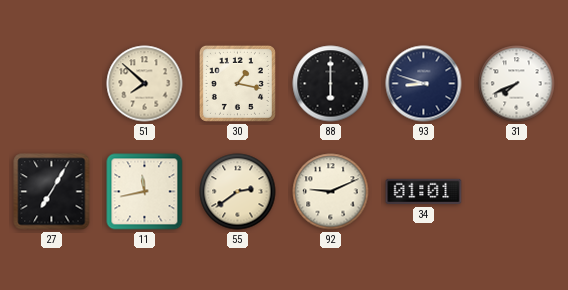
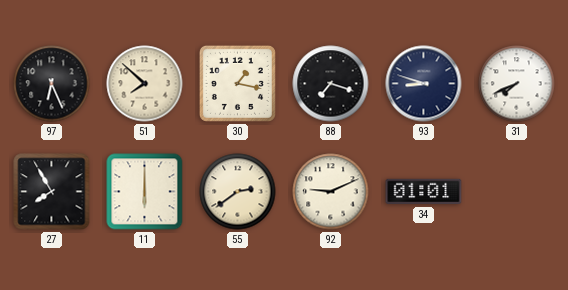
97: none -> 6:26
88: 6:00 -> 7:18
27: 7:05 -> 7:55
11: 11:43 -> 6:00
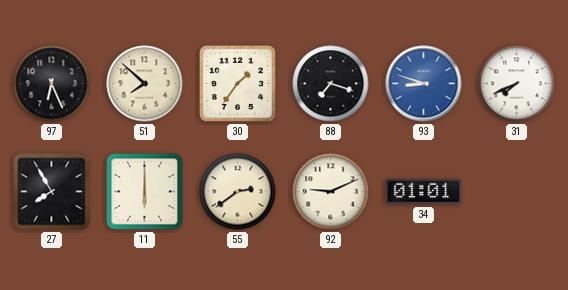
30: 1:17 -> 1:36
93 dial: navy -> blue
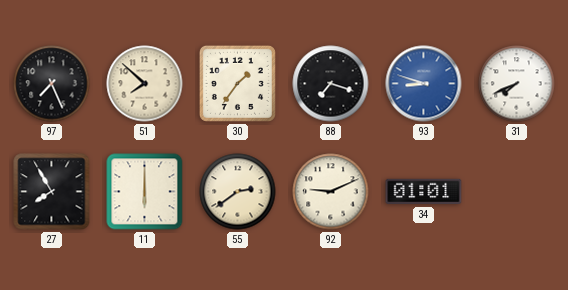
97: 6:26 -> 7:26
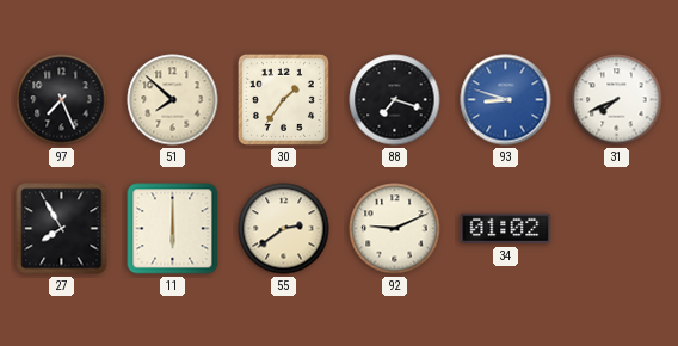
34: 01:01 -> 01:02
